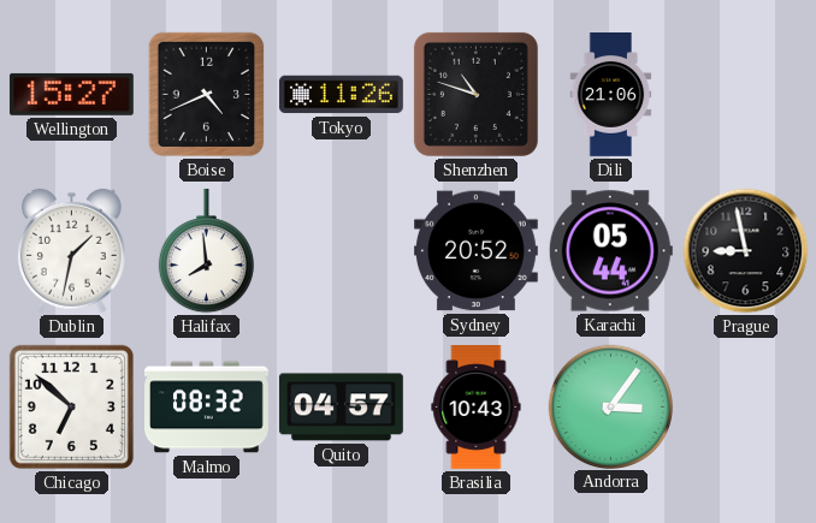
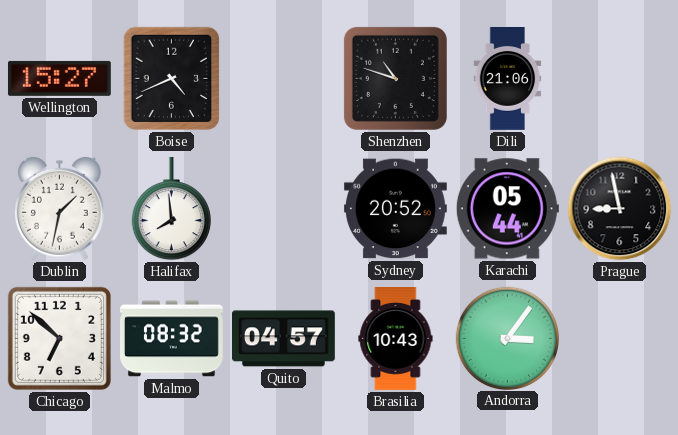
Tokyo: 11:26 -> none
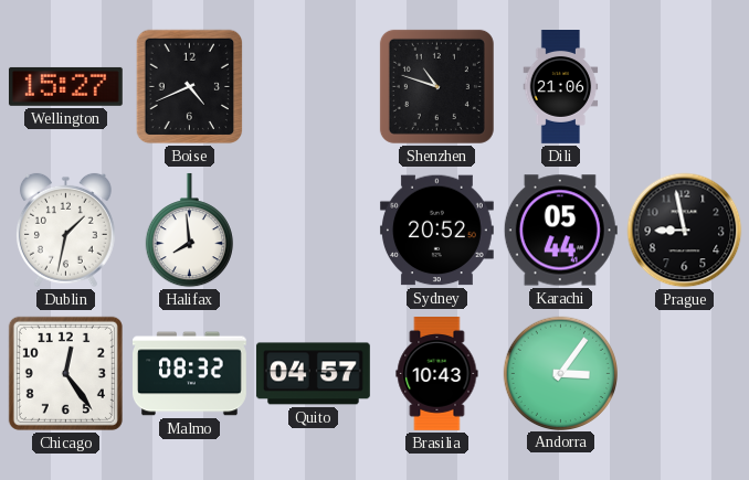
Chicago: 6:52 -> 12:24
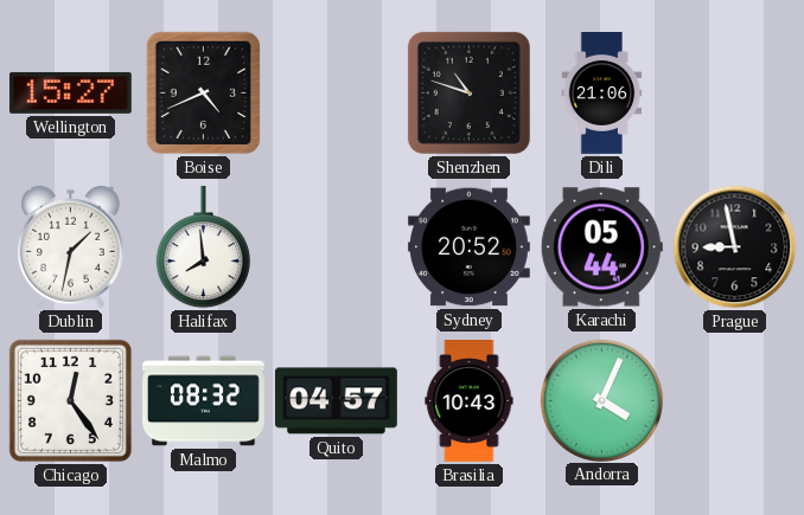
Andorra: 3:06 -> 4:04
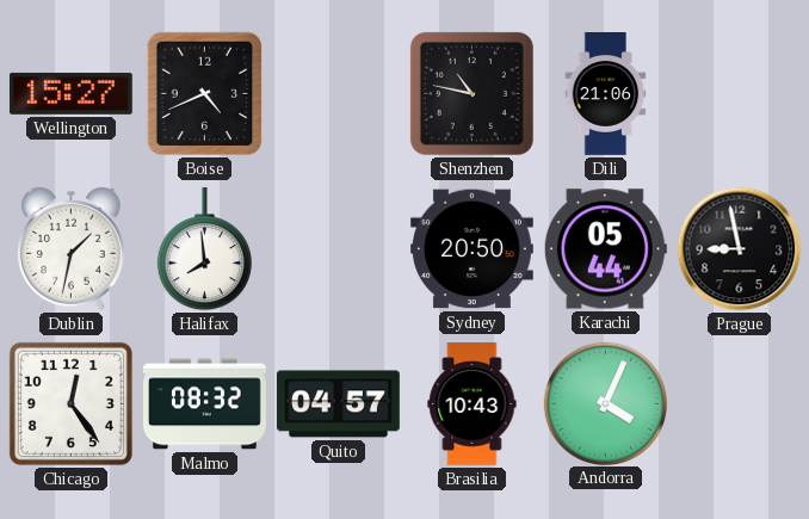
Shenzhen: 10:48 -> 10:47
Sydney: 20:52 -> 20:50
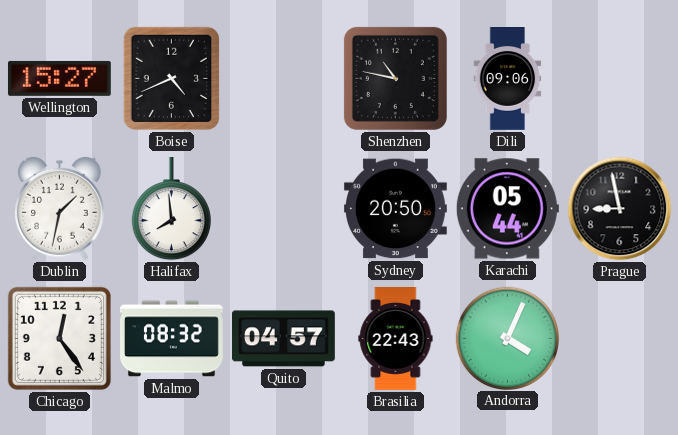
Dili: 21:06 -> 09:06
Brasilia: 10:43 -> 22:43
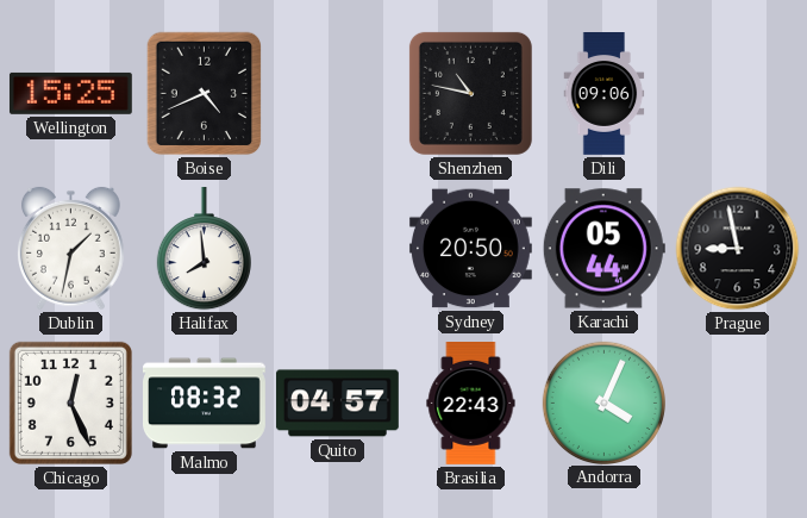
Wellington: 15:27 -> 15:25
Chicago: 12:24 -> 12:26
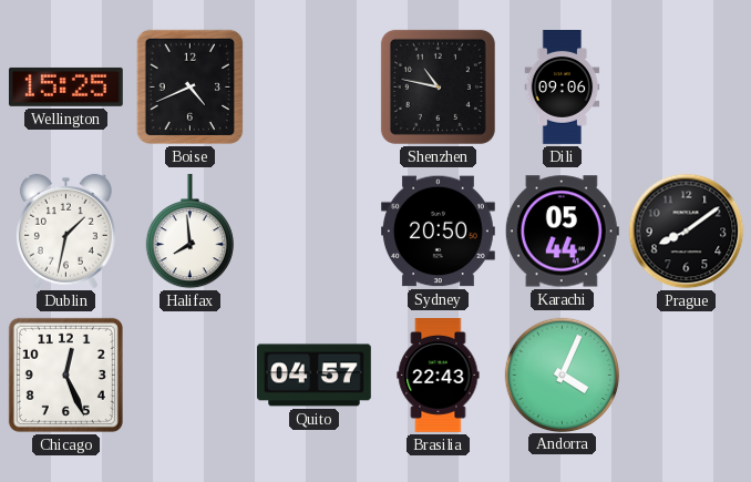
Prague: 8:58 -> 8:09
Malmo: 08:32 -> none
